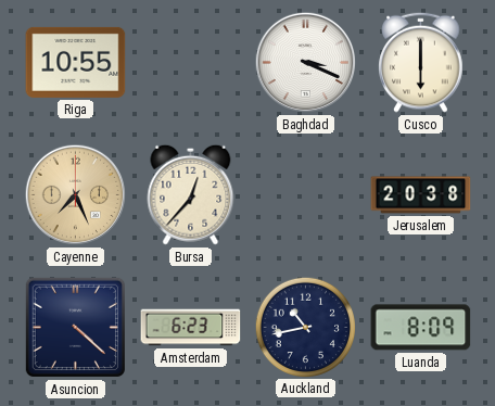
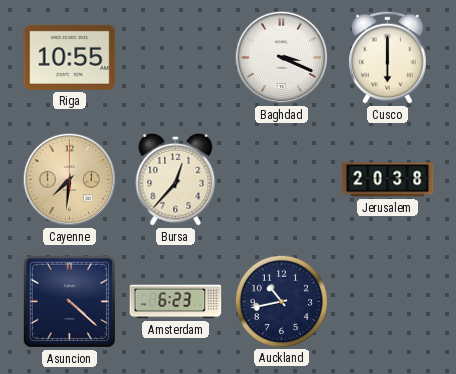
Cayenne: 7:26 -> 7:31
Luanda: 8:09 -> none
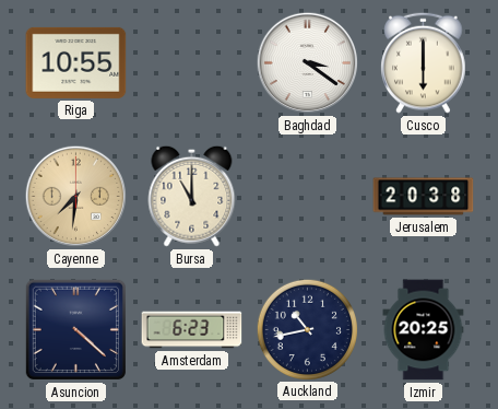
Baghdad: 3:19 -> 3:21
Bursa: 12:37 -> 11:00
Izmir: none -> 20:25
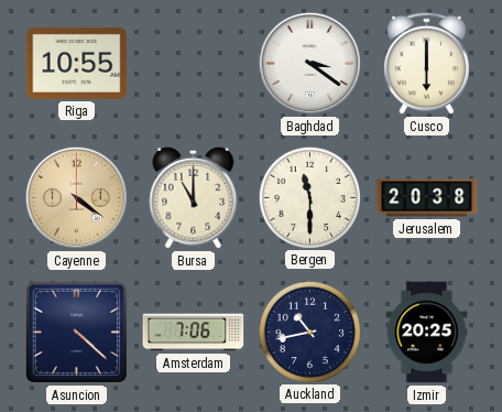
Cayenne: 7:31 -> 4:21
Bergen: none -> 11:30
Amsterdam: 6:23 -> 7:06
